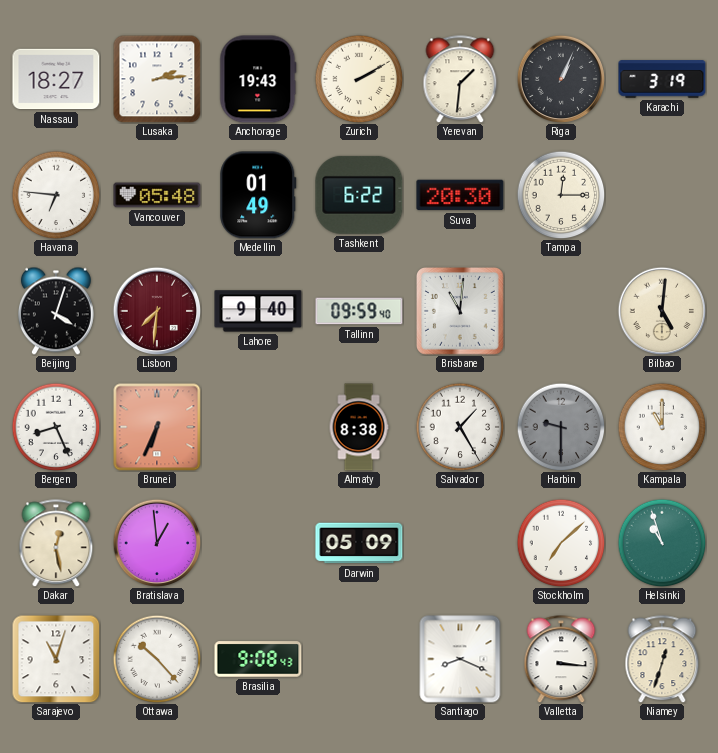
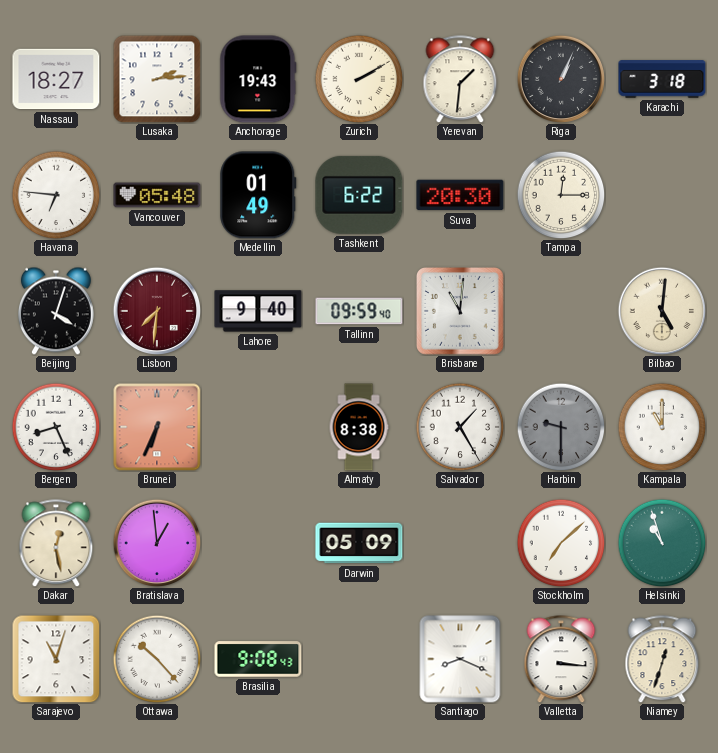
Karachi: 3:19 -> 3:18
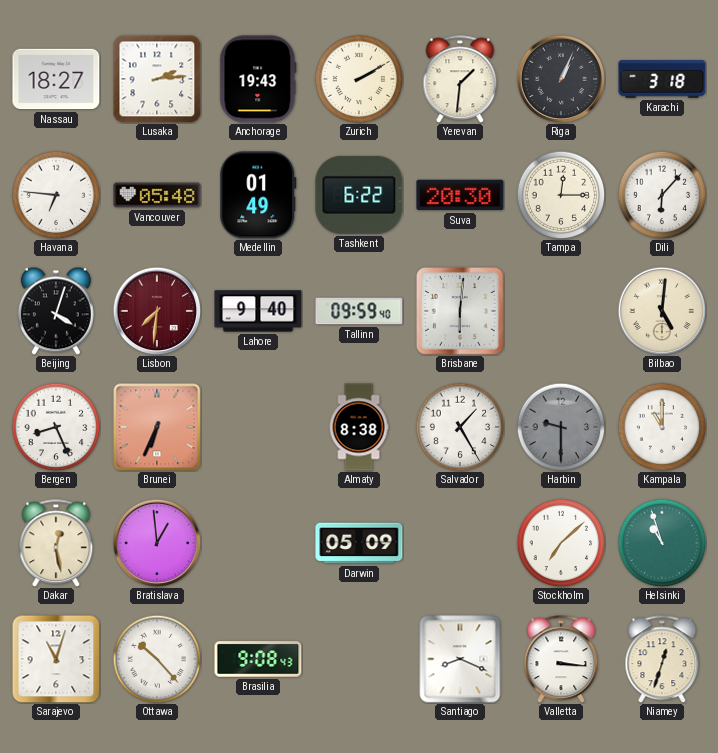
Dili: none -> 6:07
Brisbane: 11:01 -> 6:01
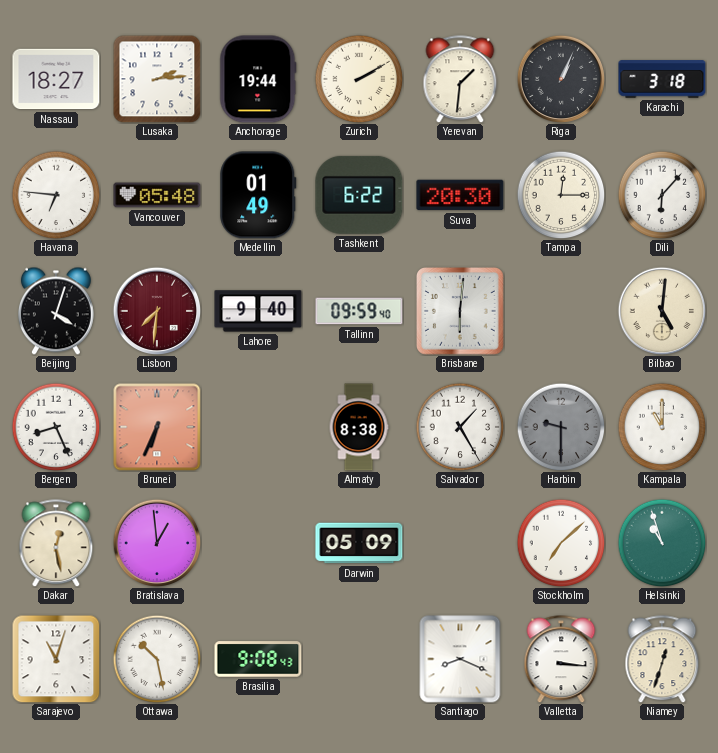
Anchorage: 19:43 -> 19:44
Ottawa: 10:23 -> 10:28
